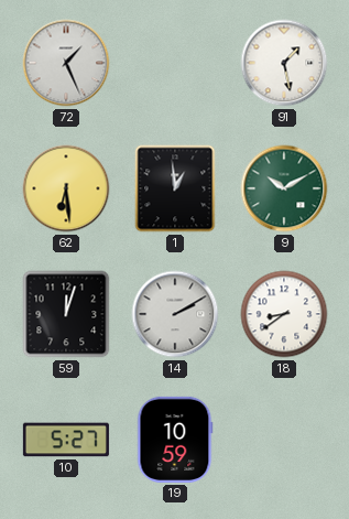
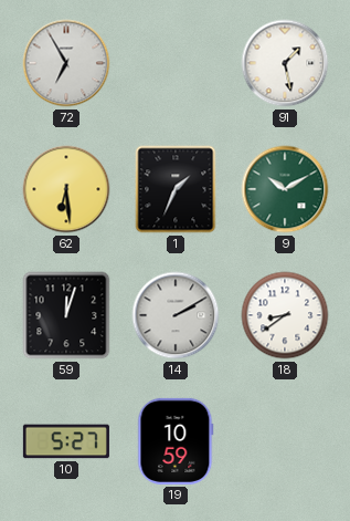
72: 1:26 -> 6:55
1: 12:59 -> 1:34
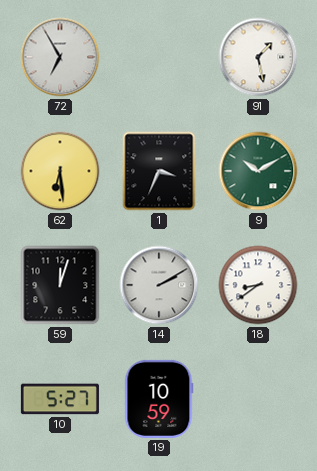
1: 1:34 -> 3:34
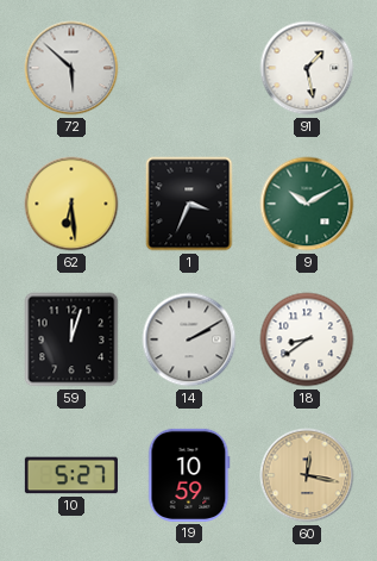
72: 6:55 -> 5:52
60: none -> 12:17
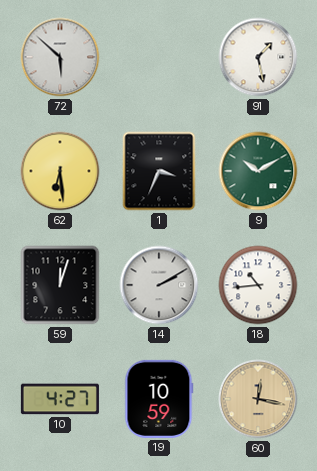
18: 8:39 -> 10:44
10: 5:27 -> 4:27
